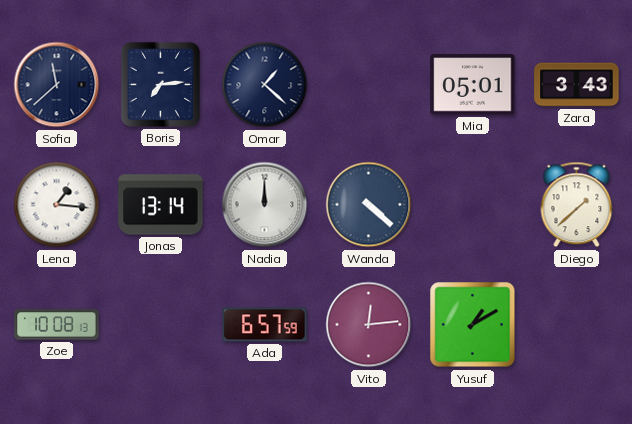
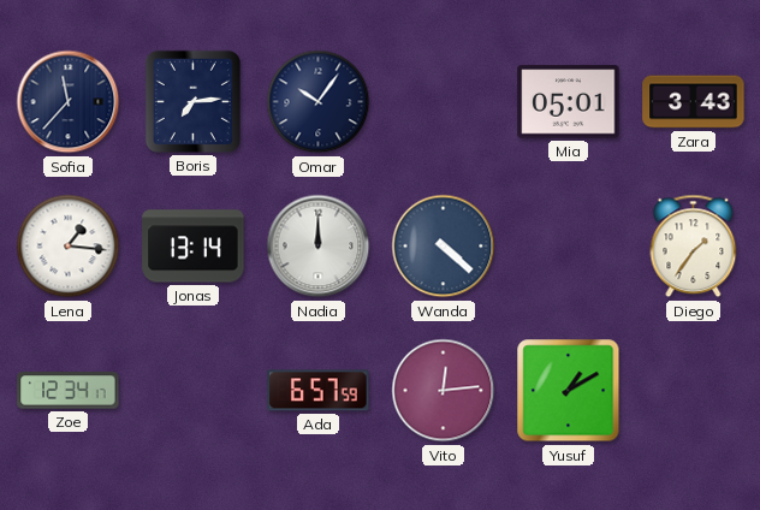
Sofia: 11:38 -> 11:37
Omar: 1:22 -> 10:06
Diego: 1:38 -> 1:36
Zoe: 10:08 -> 12:34
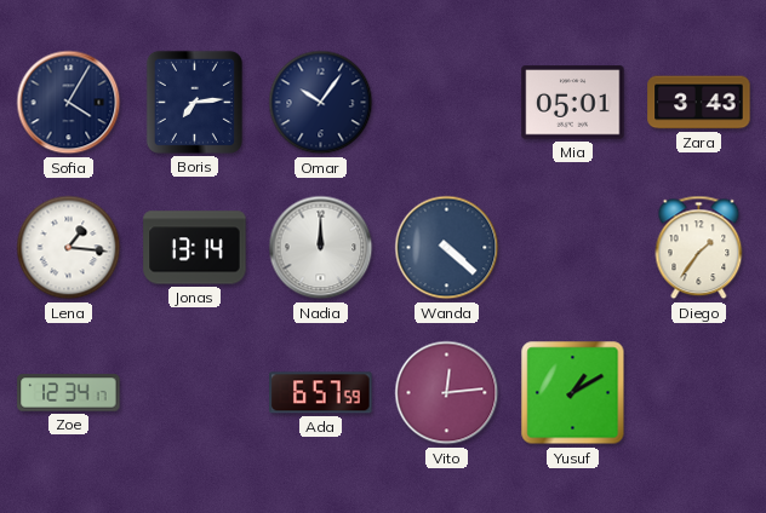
Sofia: 11:37 -> 4:05
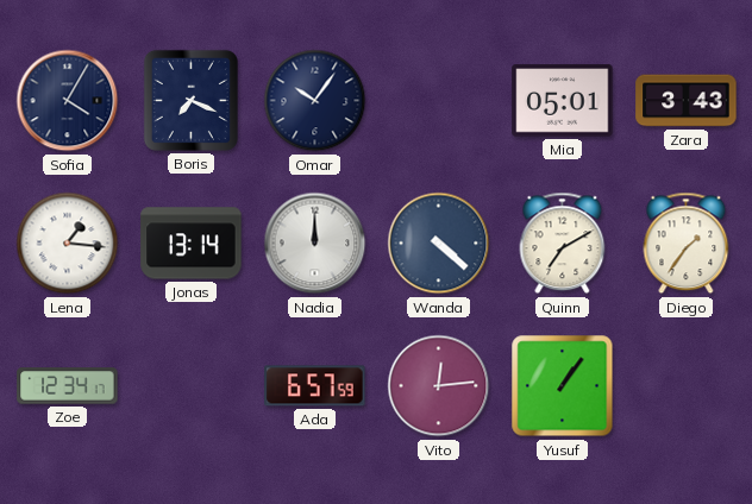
Boris: 7:14 -> 7:19
Quinn: none -> 7:10
Yusuf: 1:10 -> 1:06
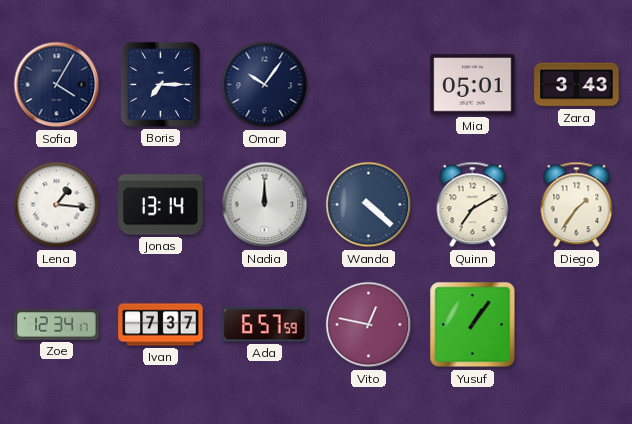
Boris: 7:19 -> 7:15
Ivan: none -> 7:37
Vito: 12:14 -> 12:47
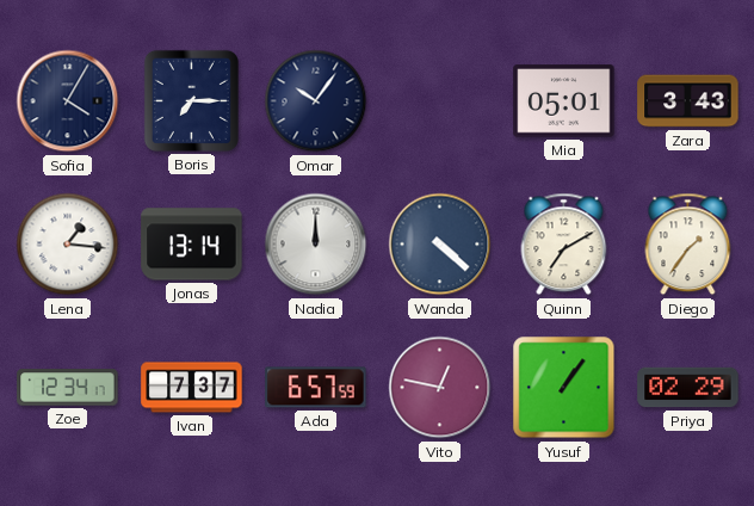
Priya: none -> 02:29
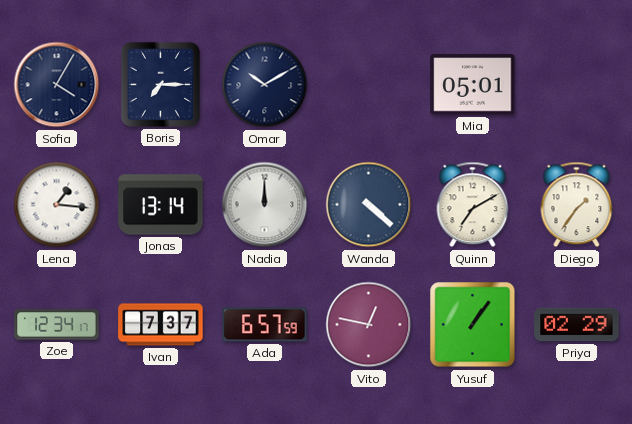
Omar: 10:06 -> 10:10
Zara: 3:43 -> none
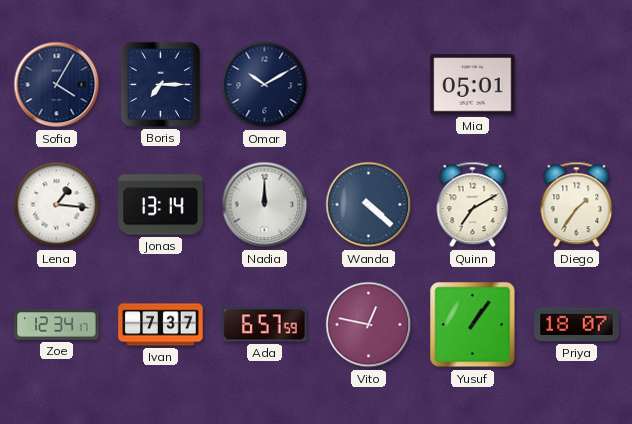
Priya: 02:29 -> 18:07
